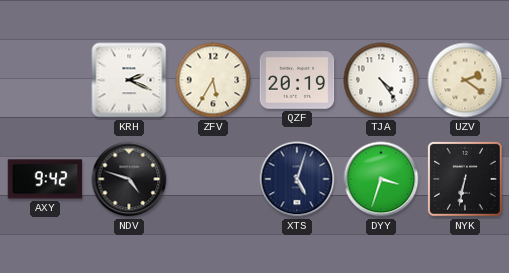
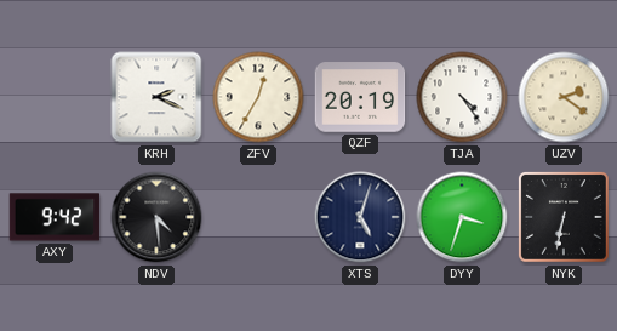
ZFV: 5:35 -> 12:35
NDV: 4:48 -> 4:29
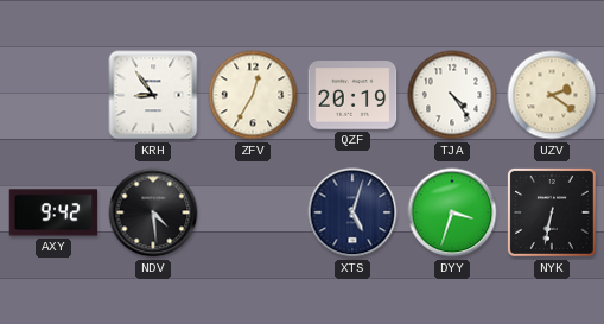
KRH: 2:19 -> 8:54
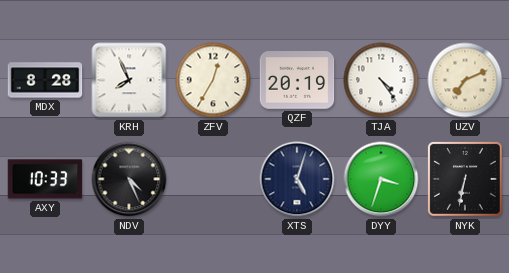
MDX: none -> 8:28
KRH: 8:54 -> 7:56
UZV: 2:21 -> 7:11
AXY: 9:42 -> 10:33
NDV: 4:29 -> 4:26
